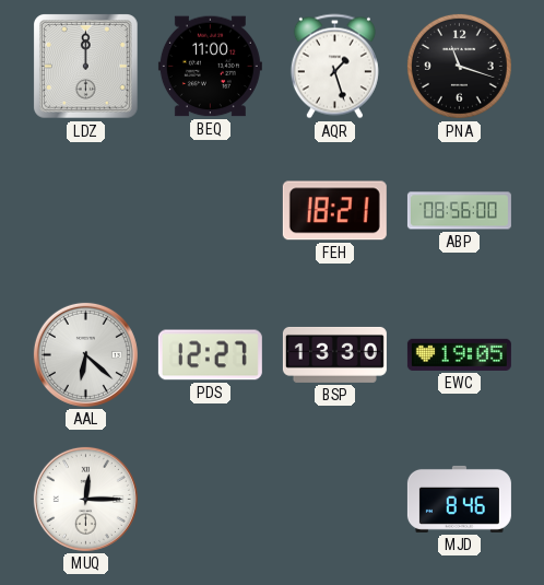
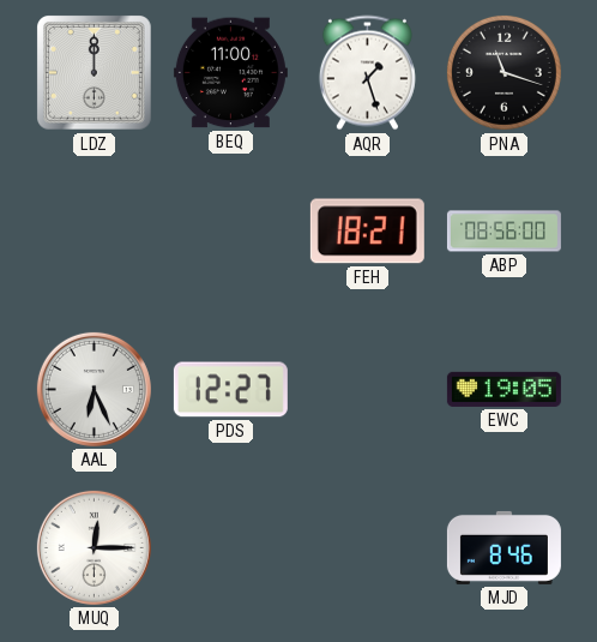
AAL: 6:22 -> 6:26
BSP: 13:30 -> none
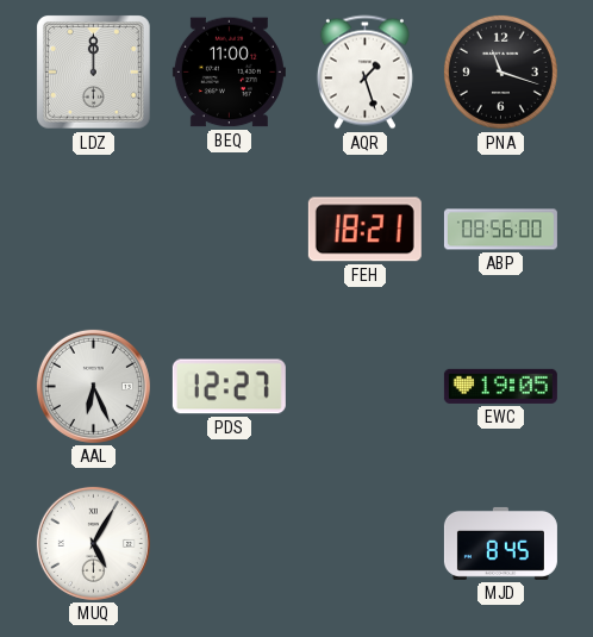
MUQ: 12:15 -> 5:05
MJD: 8:46 -> 8:45
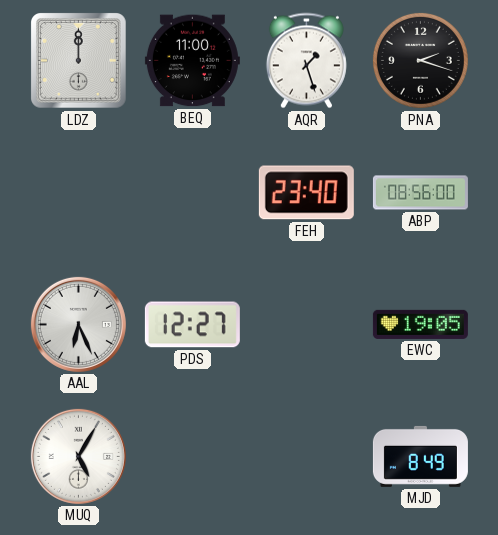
PNA: 11:18 -> 2:18
FEH: 18:21 -> 23:40
MJD: 8:45 -> 8:49
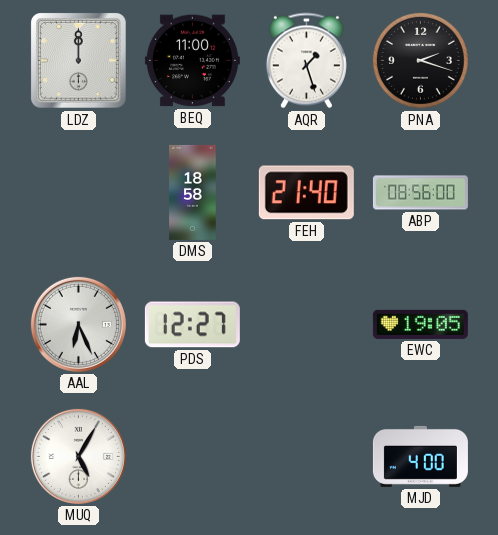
DMS: none -> 18:58
FEH: 23:40 -> 21:40
MJD: 8:49 -> 4:00
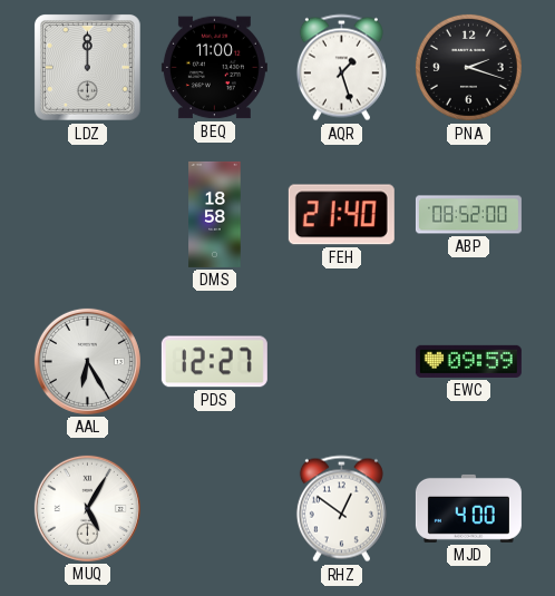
ABP: 08:56 -> 08:52
AAL: 6:26 -> 6:25
EWC: 19:05 -> 09:59
RHZ: none -> 12:51
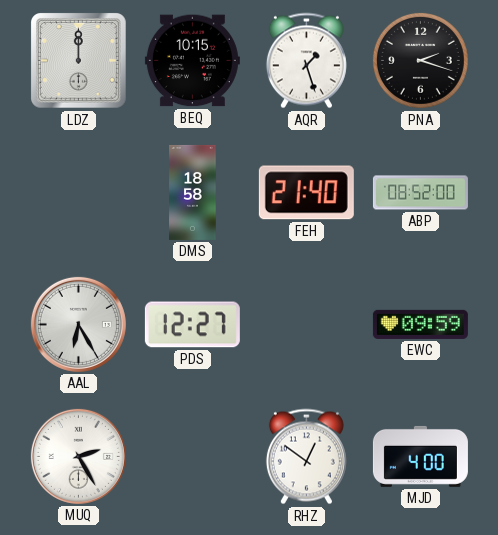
BEQ: 11:00 -> 10:15
MUQ: 5:05 -> 2:25
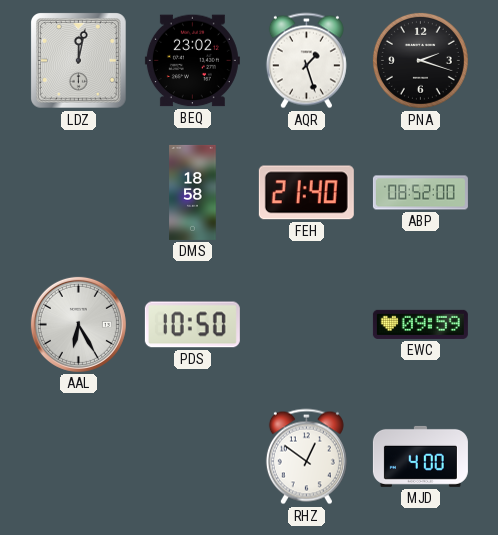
LDZ: 12:00 -> 12:02
BEQ: 10:15 -> 23:02
PDS: 12:27 -> 10:50
MUQ: 2:25 -> none
